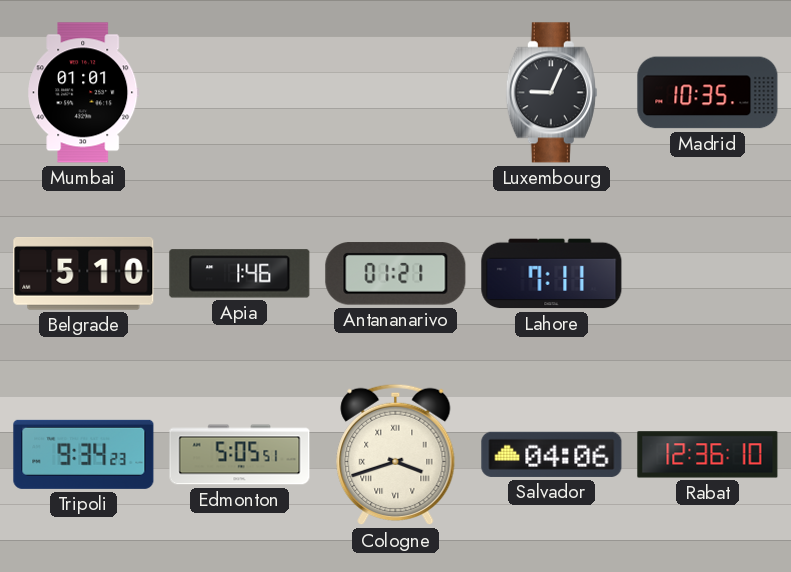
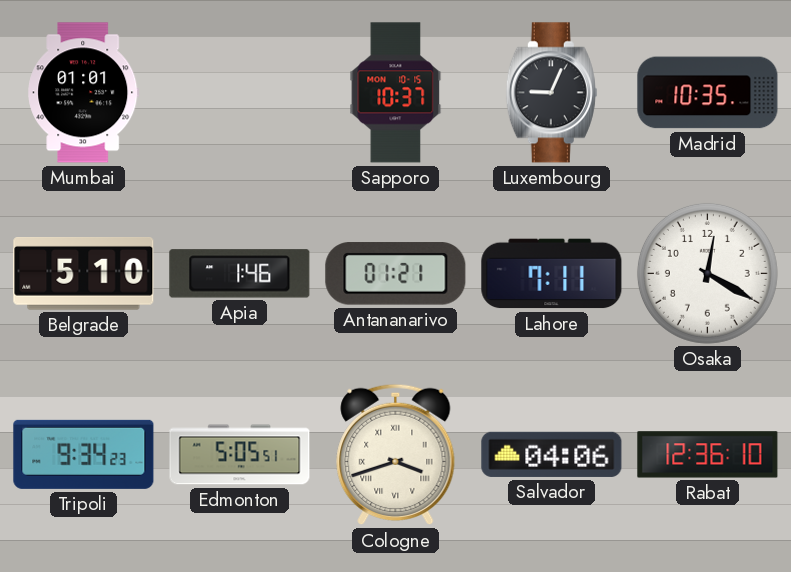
Sapporo: none -> 10:37
Osaka: none -> 12:20
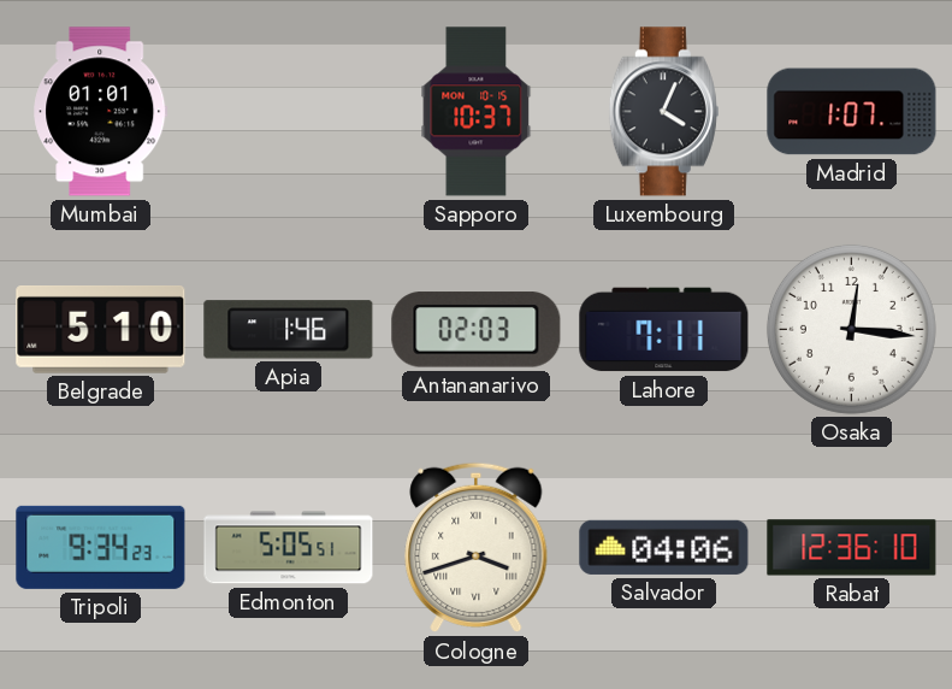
Luxembourg: 9:04 -> 4:04
Madrid: 10:35 -> 1:07
Antananarivo: 01:21 -> 02:03
Osaka: 12:20 -> 12:16
